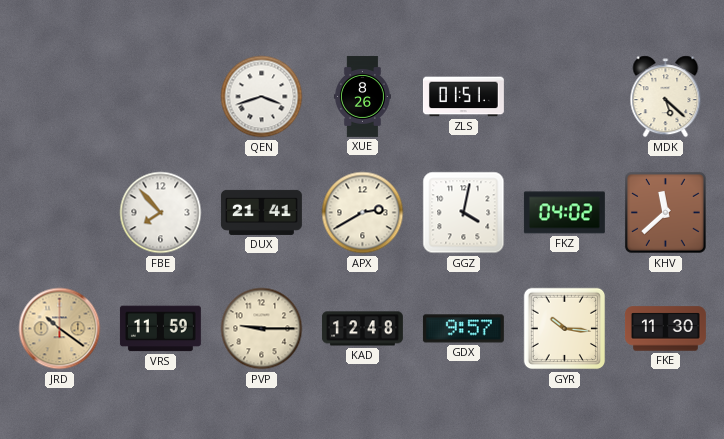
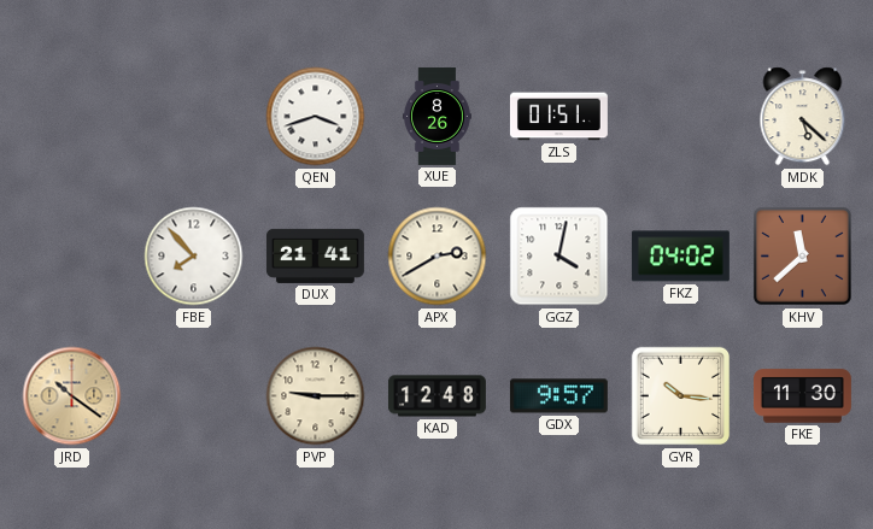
VRS: 11:59 -> none
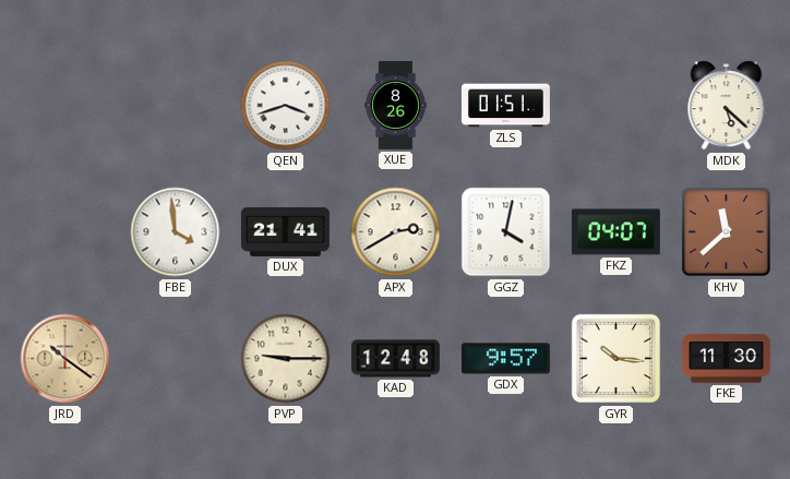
FBE: 7:53 -> 3:59
FKZ: 04:02 -> 04:07
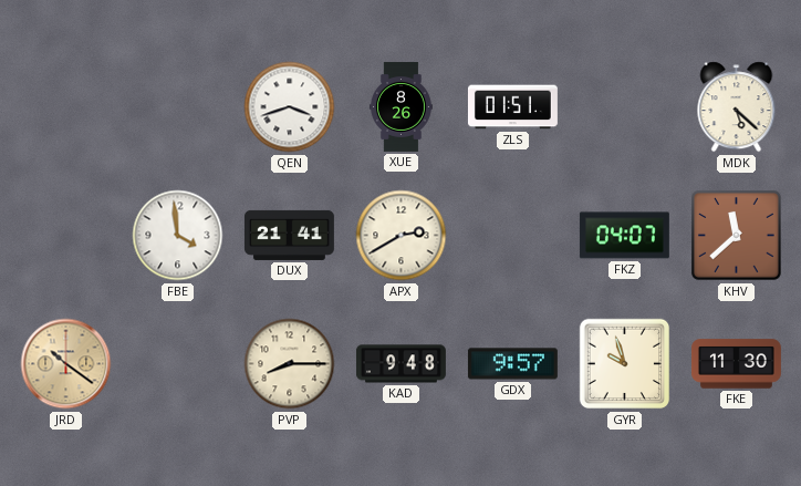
GGZ: 4:02 -> none
PVP: 9:15 -> 8:15
KAD: 12:48 -> 9:48
GYR: 10:16 -> 9:57
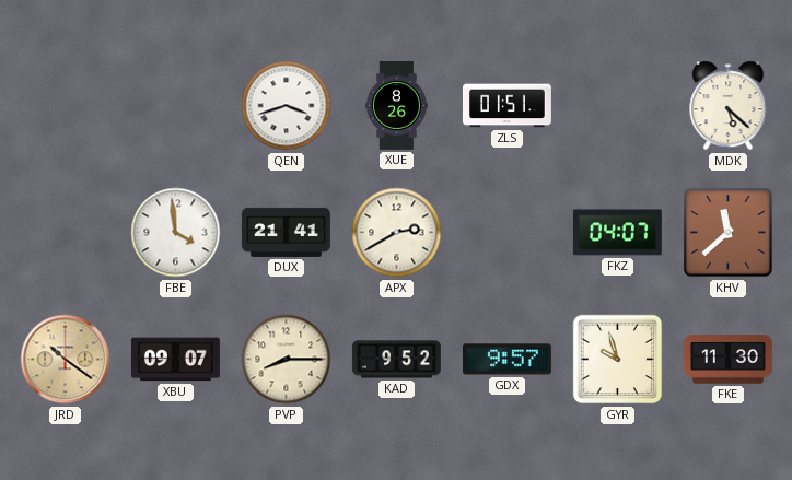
XBU: none -> 09:07
KAD: 9:48 -> 9:52
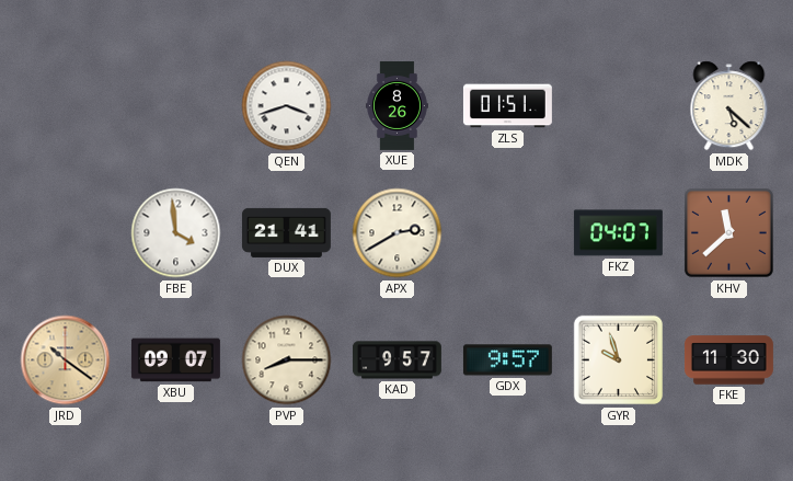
KAD: 9:52 -> 9:57
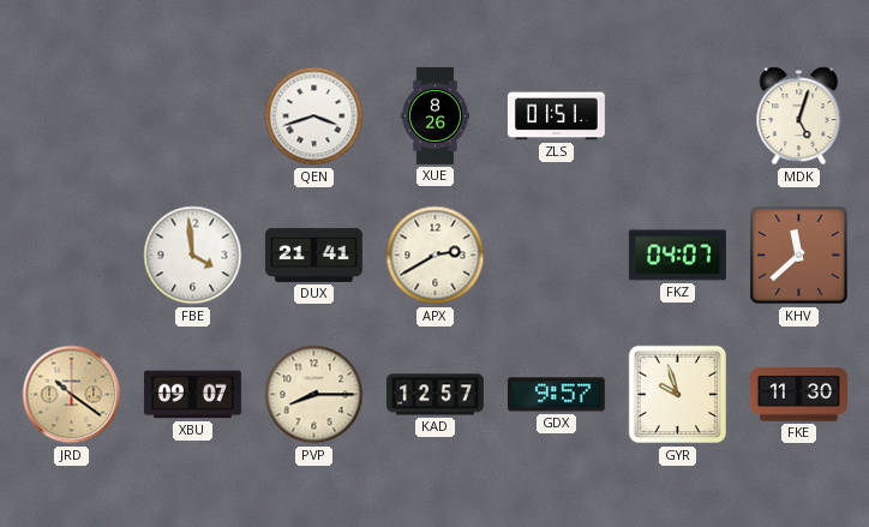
MDK: 5:22 -> 5:03
KAD: 9:57 -> 12:57
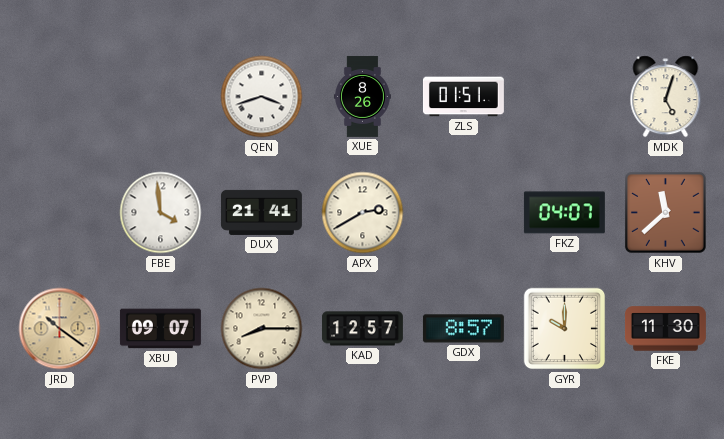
GDX: 9:57 -> 8:57
GYR: 9:57 -> 10:00
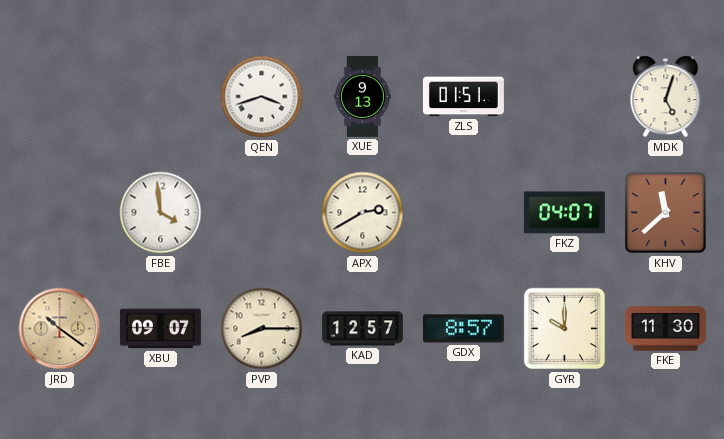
XUE: 8:26 -> 9:13
DUX: 21:41 -> none
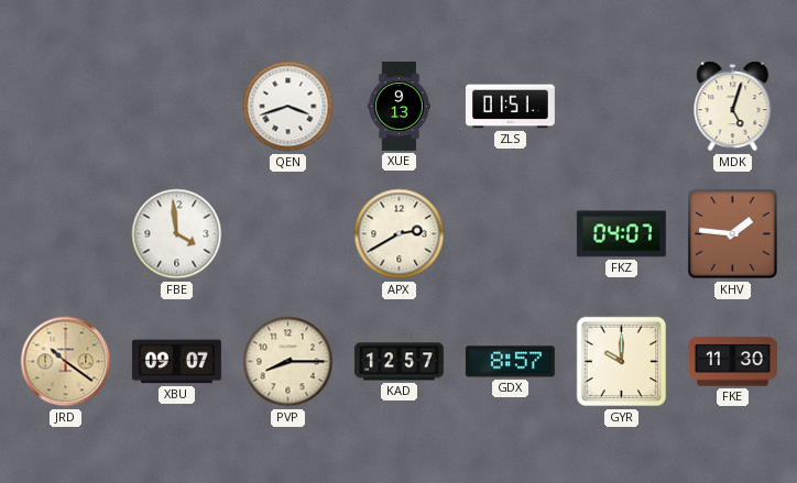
KHV: 11:38 -> 1:46
